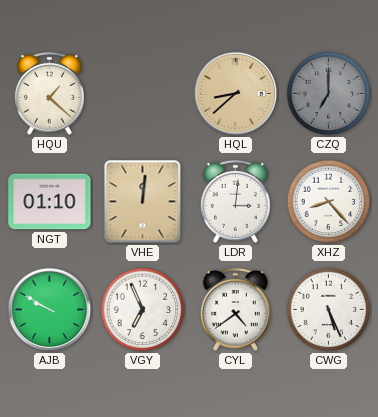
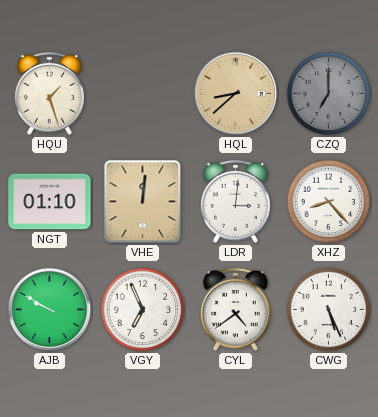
HQU: 1:22 -> 1:27
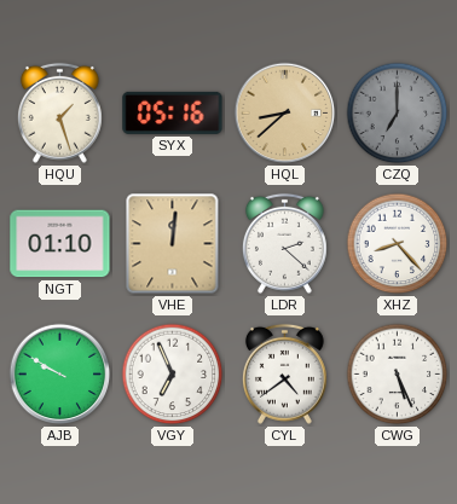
SYX: none -> 05:16
LDR: 3:01 -> 2:22
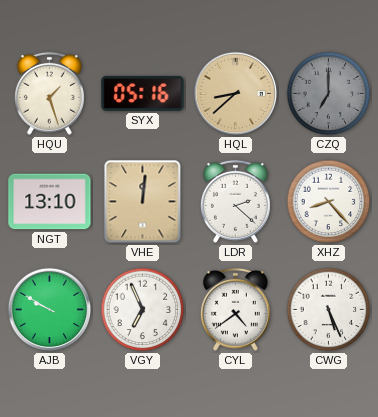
NGT: 01:10 -> 13:10
